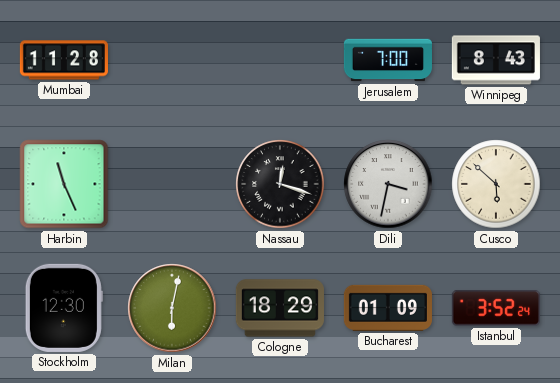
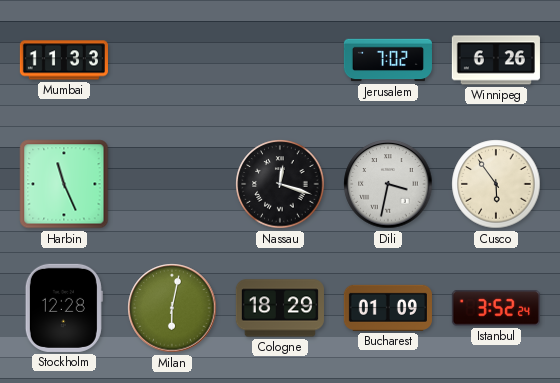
Mumbai: 11:28 -> 11:33
Jerusalem: 7:00 -> 7:02
Winnipeg: 8:43 -> 6:26
Cusco: 5:52 -> 5:54
Stockholm: 12:30 -> 12:28
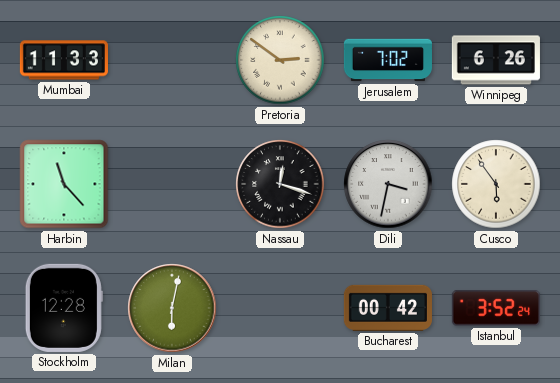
Pretoria: none -> 2:51
Harbin: 11:26 -> 11:23
Cologne: 18:29 -> none
Bucharest: 01:09 -> 00:42
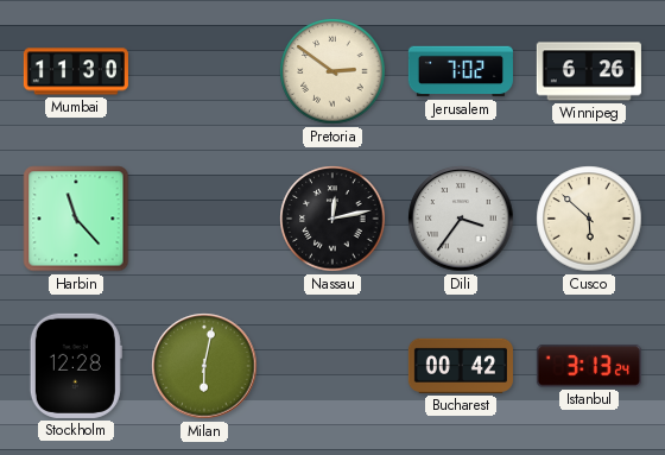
Mumbai: 11:33 -> 11:30
Nassau: 12:18 -> 12:13
Dili: 3:32 -> 3:36
Cusco: 5:54 -> 5:52
Istanbul: 3:52 -> 3:13
